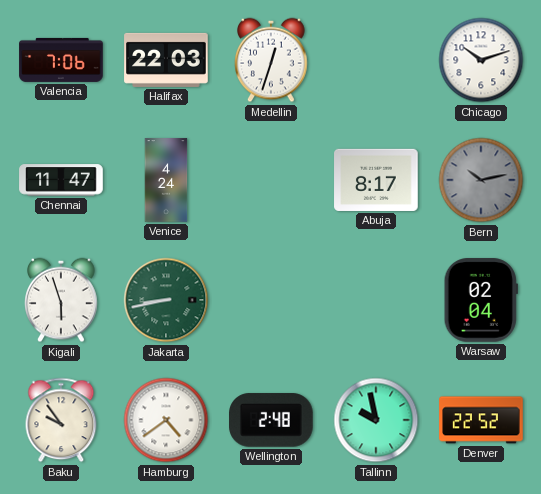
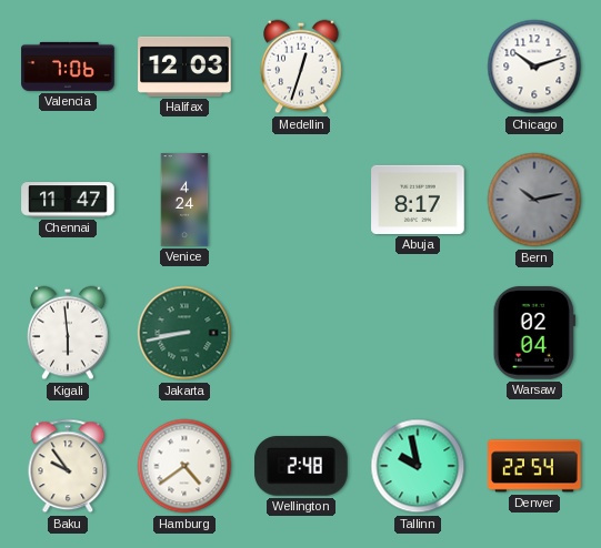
Halifax: 22:03 -> 12:03
Kigali: 5:57 -> 5:59
Denver: 22:52 -> 22:54
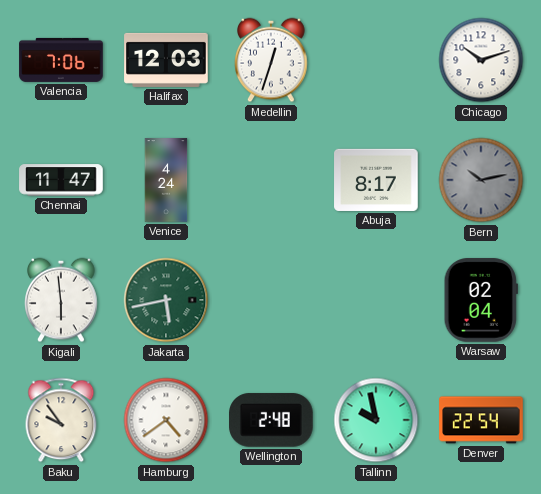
Jakarta: 8:43 -> 5:43
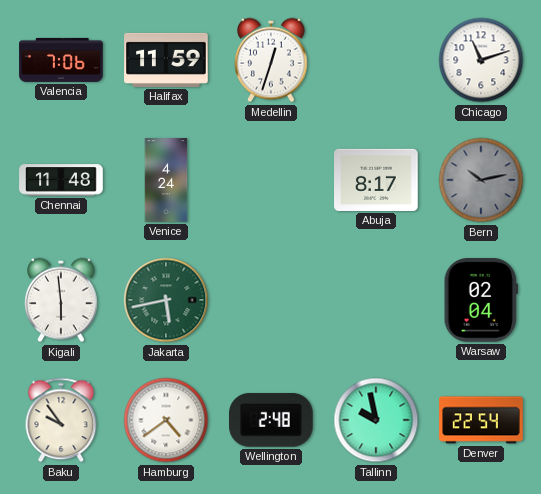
Halifax: 12:03 -> 11:59
Chicago: 10:12 -> 11:12
Chennai: 11:47 -> 11:48
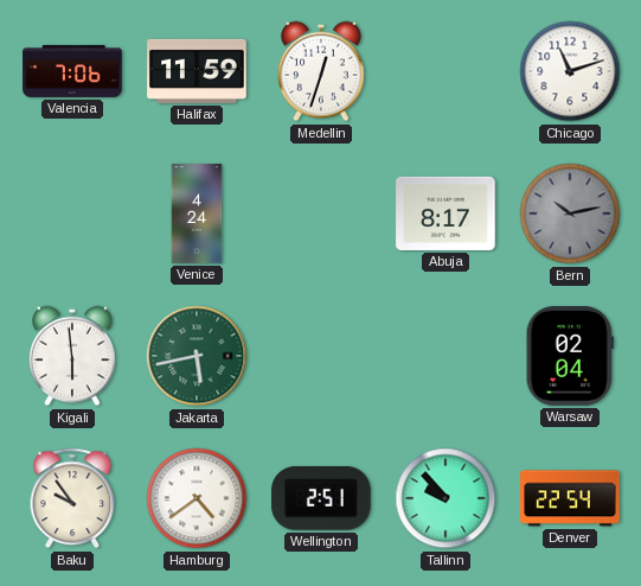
Chennai: 11:48 -> none
Wellington: 2:48 -> 2:51
Tallinn: 9:58 -> 9:53
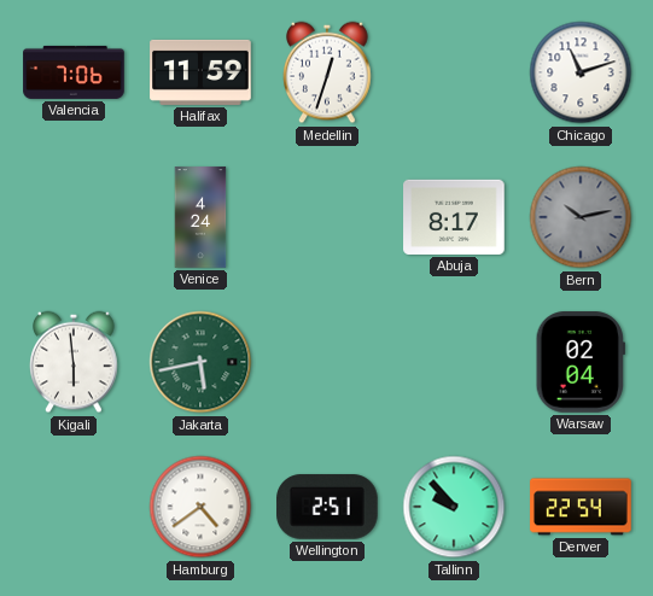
Baku: 9:54 -> none
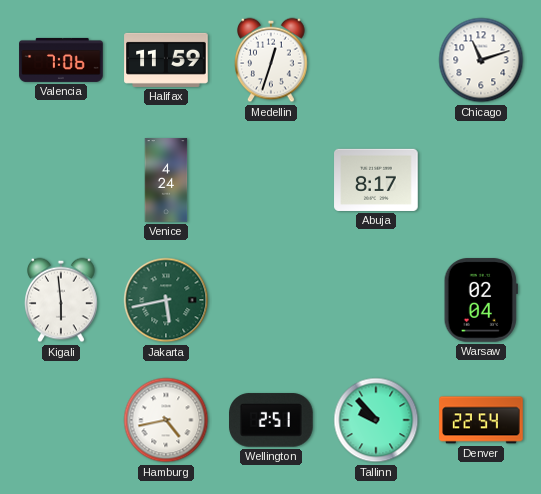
Bern: 10:13 -> none
Hamburg: 4:39 -> 4:43
